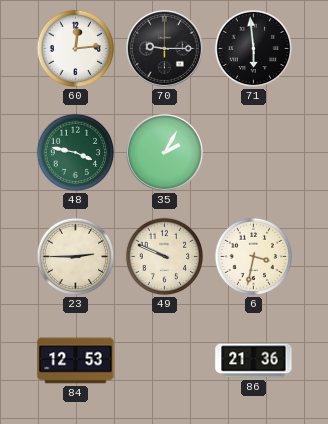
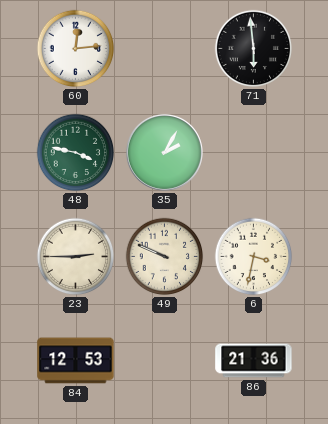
70: 9:15 -> none
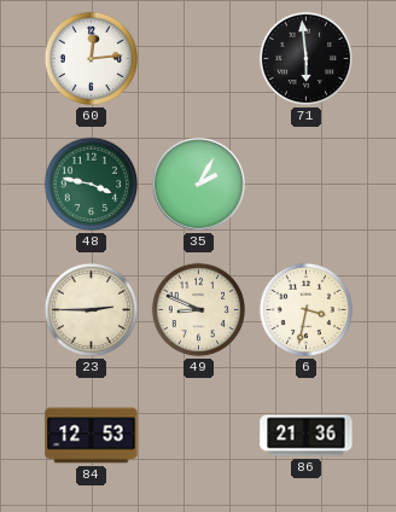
49: 9:49 -> 8:49
